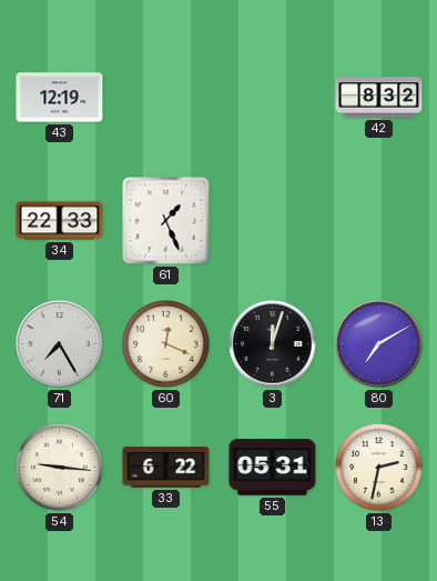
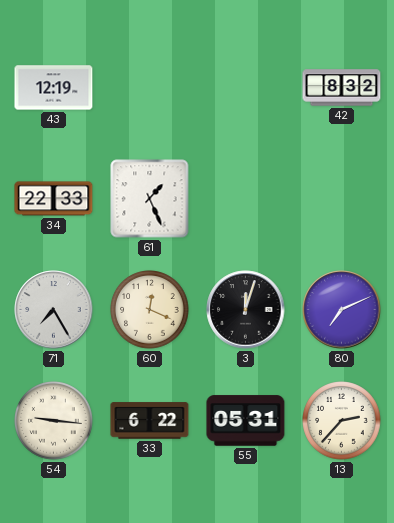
80: 7:10 -> 7:11
13: 2:32 -> 2:37
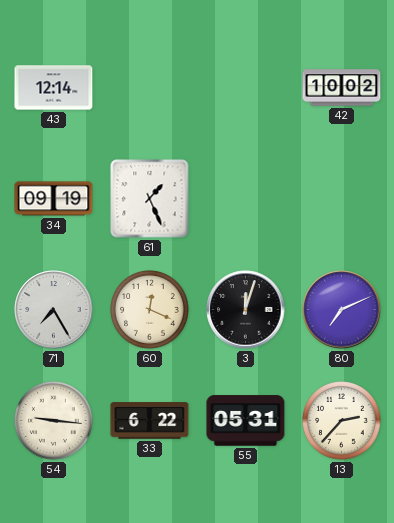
43: 12:19 -> 12:14
42: 8:32 -> 10:02
34: 22:33 -> 09:19
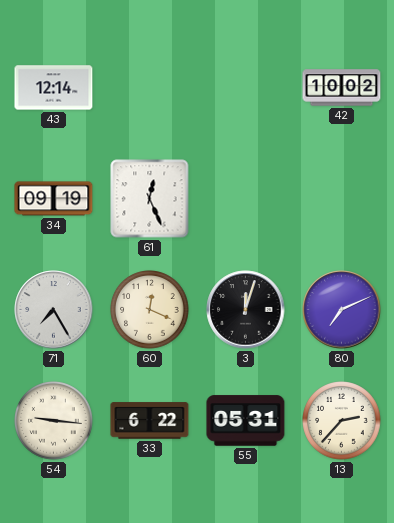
61: 1:26 -> 12:26
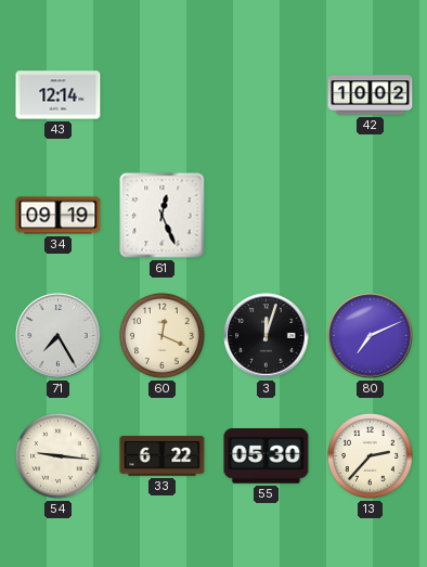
55: 05:31 -> 05:30
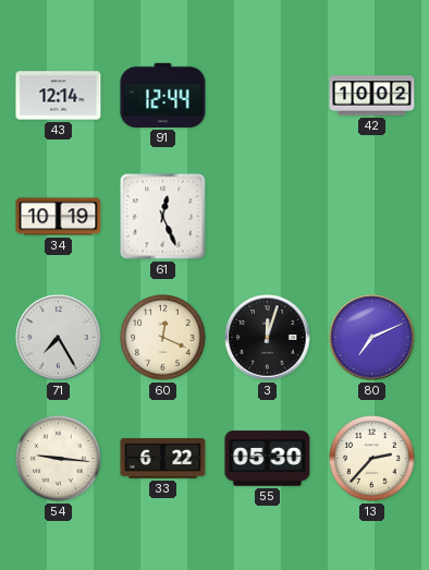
91: none -> 12:44
34: 09:19 -> 10:19
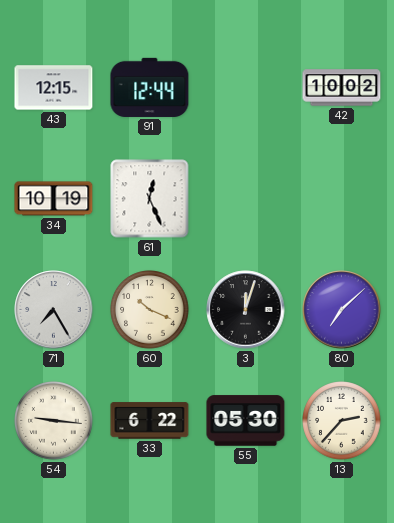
43: 12:14 -> 12:15
60: 12:19 -> 10:19
80: 7:11 -> 7:08
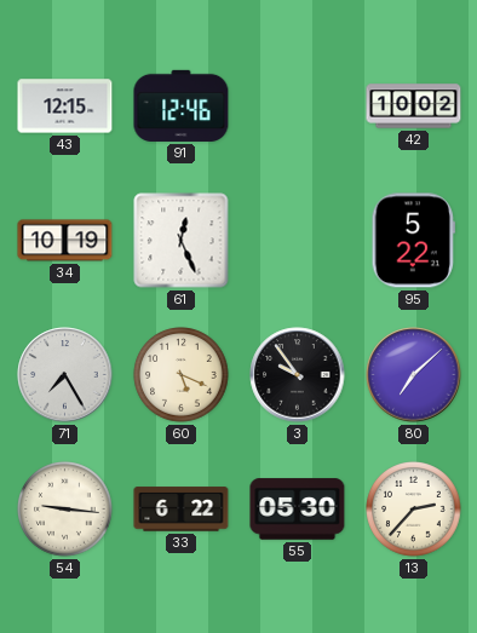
91: 12:44 -> 12:46
95: none -> 5:22
60: 10:19 -> 5:19
3: 12:03 -> 9:54
